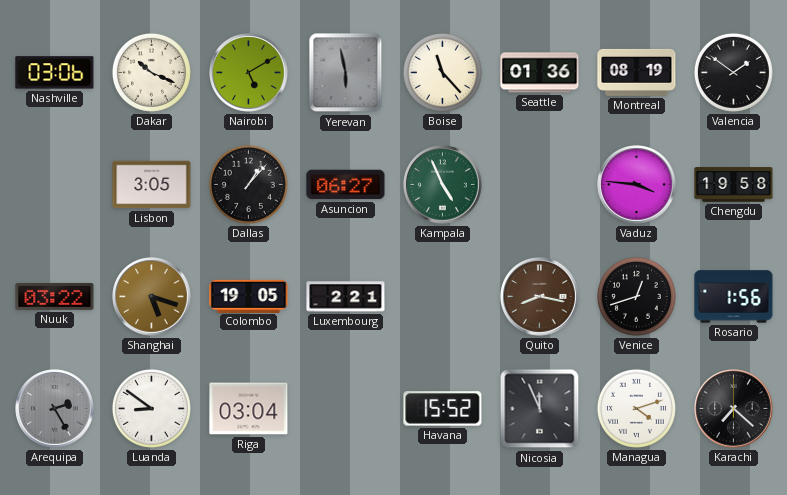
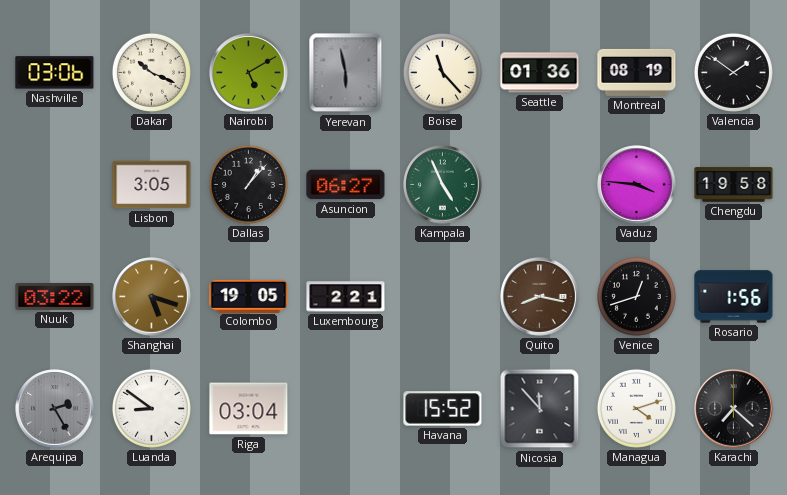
Nicosia: 11:56 -> 11:53
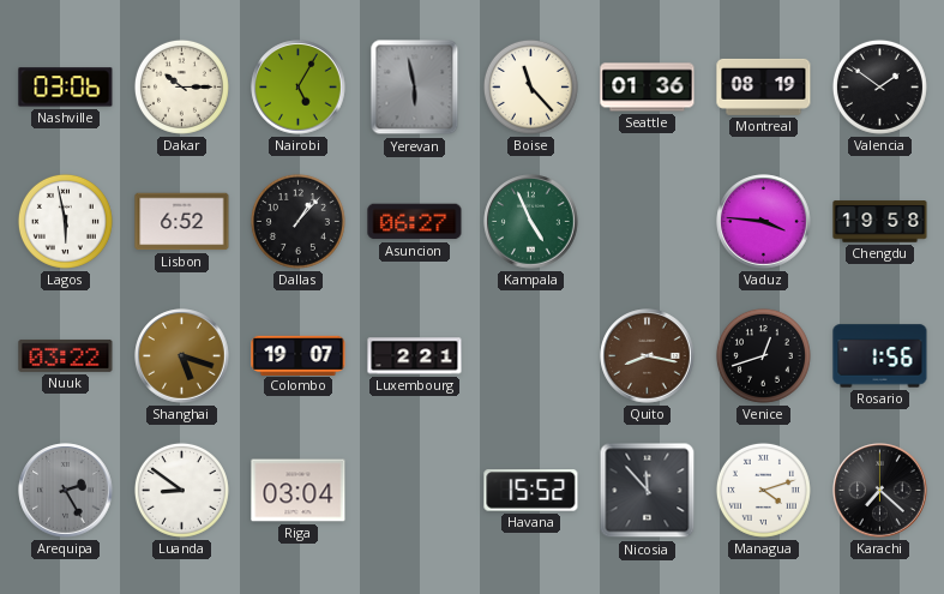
Dakar: 10:19 -> 10:15
Nairobi: 5:10 -> 5:05
Lagos: none -> 5:58
Lisbon: 3:05 -> 6:52
Colombo: 19:05 -> 19:07
